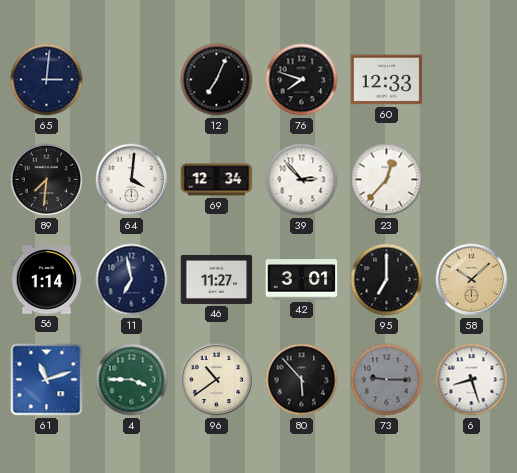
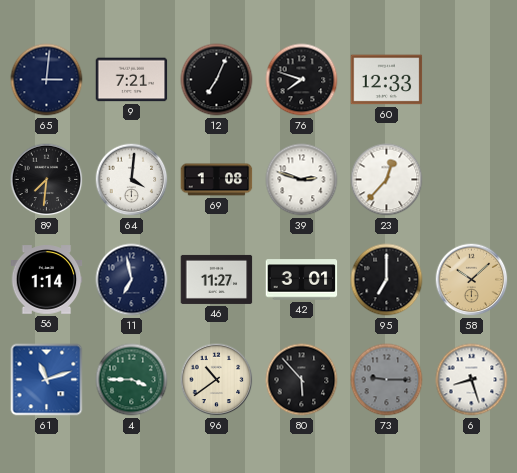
9: none -> 7:21
69: 12:34 -> 1:08
39: 2:53 -> 2:48
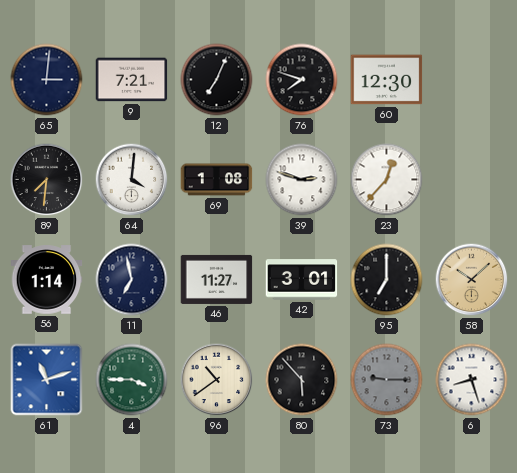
60: 12:33 -> 12:30
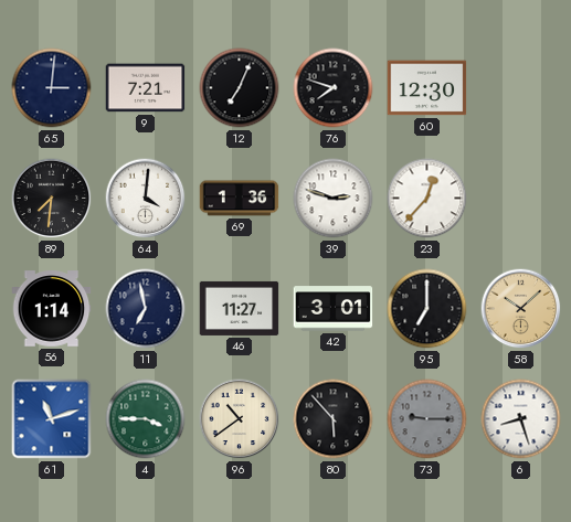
69: 1:08 -> 1:36
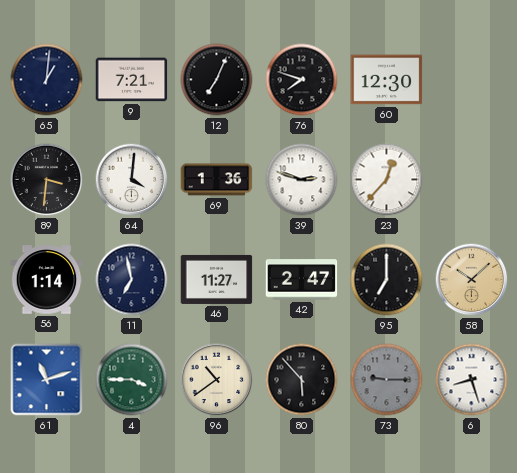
65: 3:01 -> 1:01
89: 7:31 -> 3:31
42: 3:01 -> 2:47
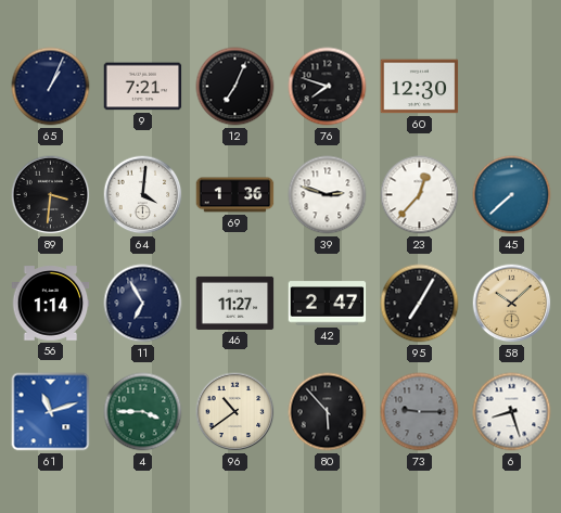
65: 1:01 -> 1:04
45: none -> 7:38
11: 6:58 -> 6:55
95: 7:00 -> 7:05
